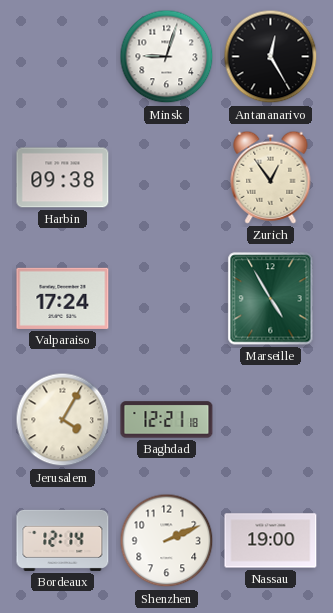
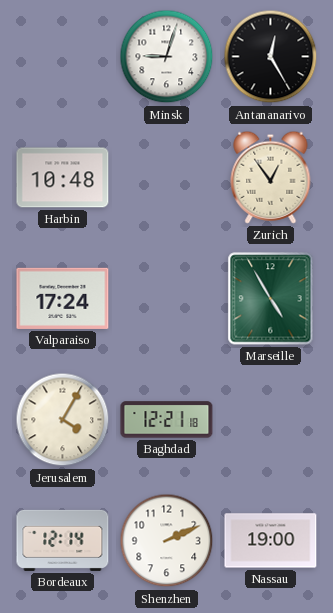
Harbin: 09:38 -> 10:48
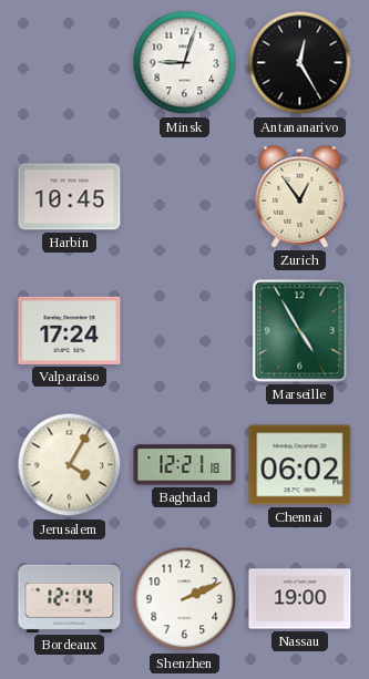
Harbin: 10:48 -> 10:45
Chennai: none -> 06:02
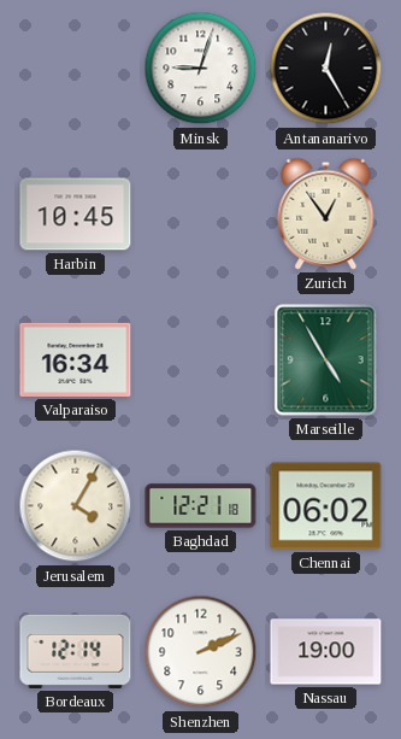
Valparaiso: 17:24 -> 16:34
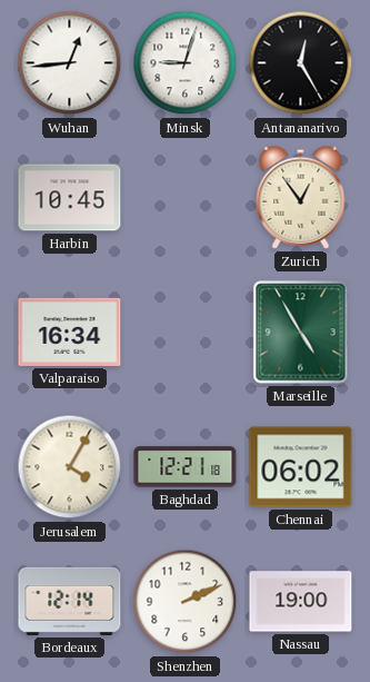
Wuhan: none -> 12:44
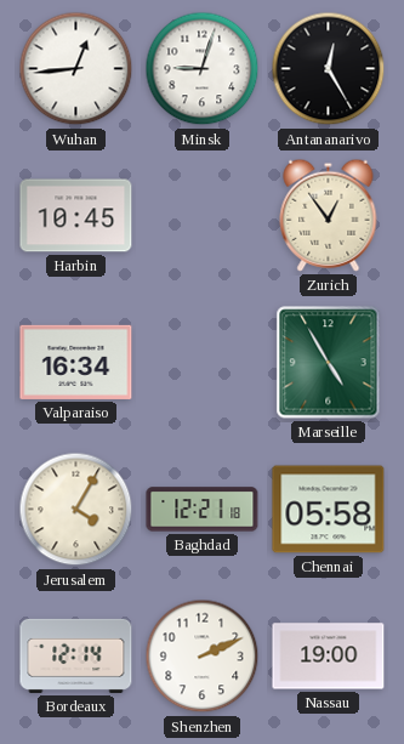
Chennai: 06:02 -> 05:58
